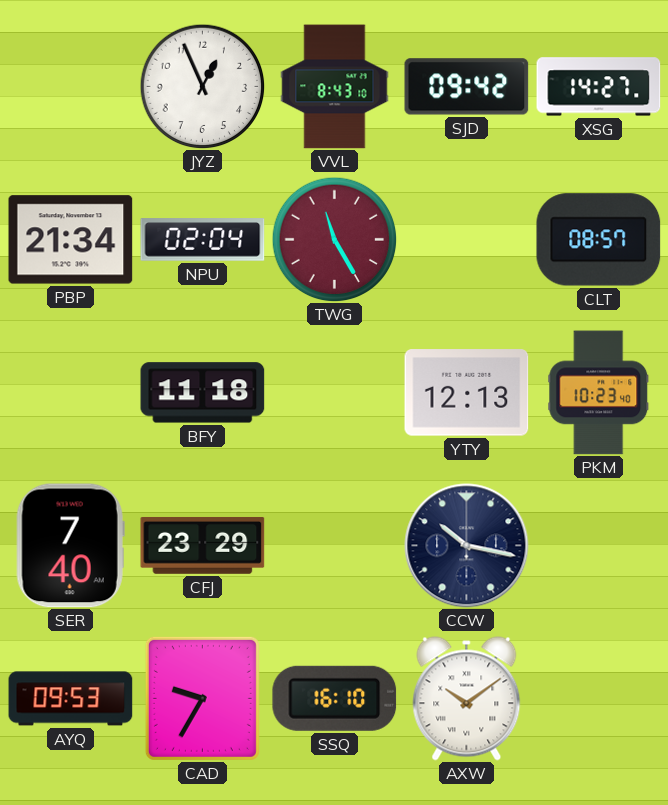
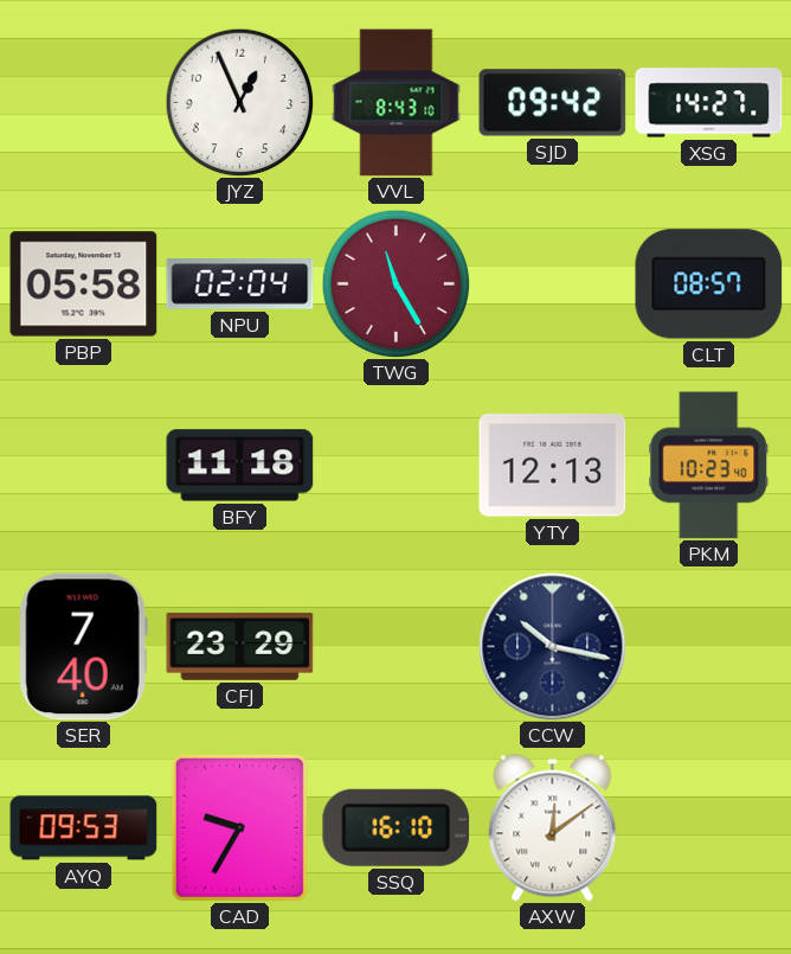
PBP: 21:34 -> 05:58
AXW: 10:09 -> 12:09
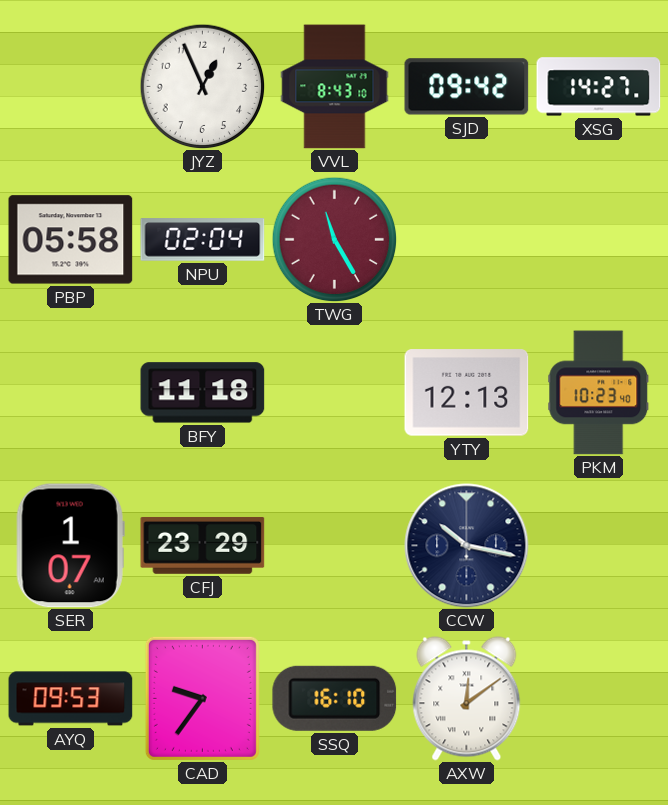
CLT: 08:57 -> none
SER: 7:40 -> 1:07
CAD: 9:35 -> 9:36
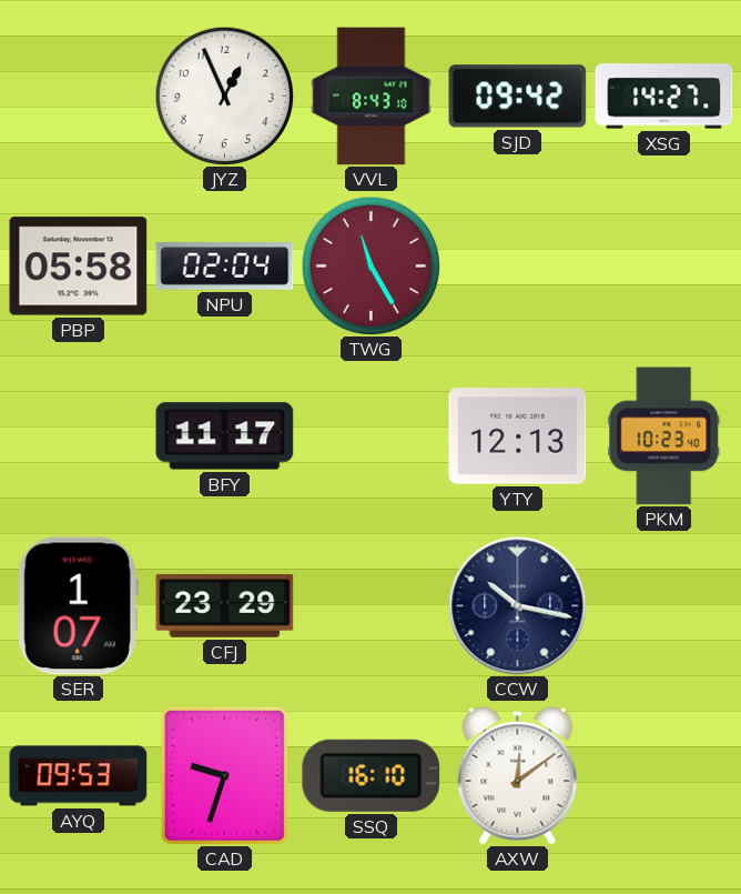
BFY: 11:18 -> 11:17
CAD: 9:36 -> 9:33
